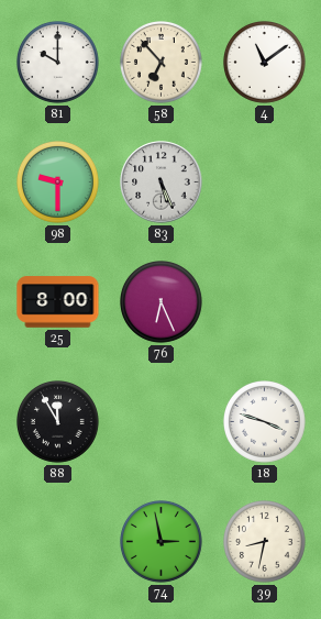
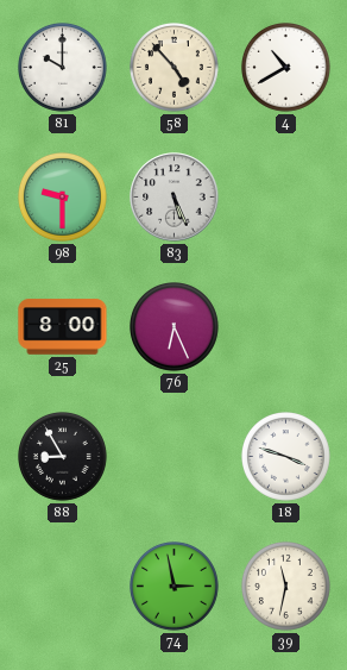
58: 6:53 -> 4:53
4: 11:09 -> 10:40
88: 11:55 -> 8:55
39: 8:32 -> 11:32
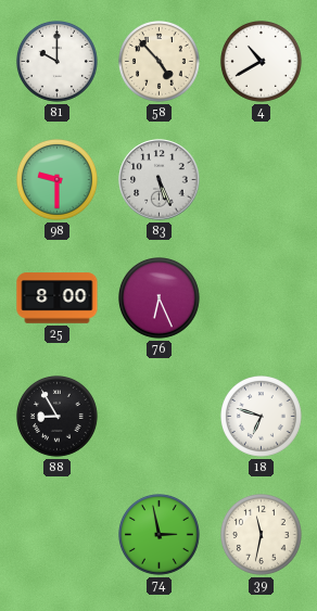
18: 3:48 -> 6:48
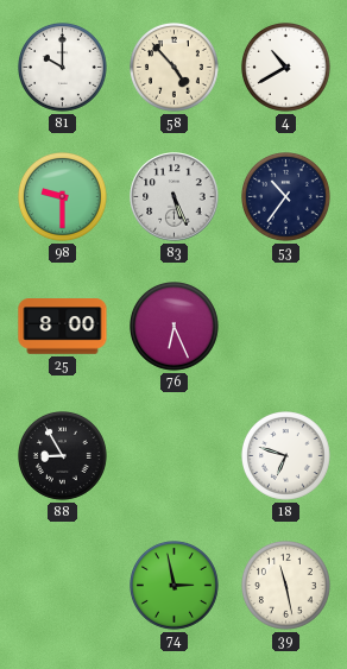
53: none -> 10:36
39: 11:32 -> 11:28
